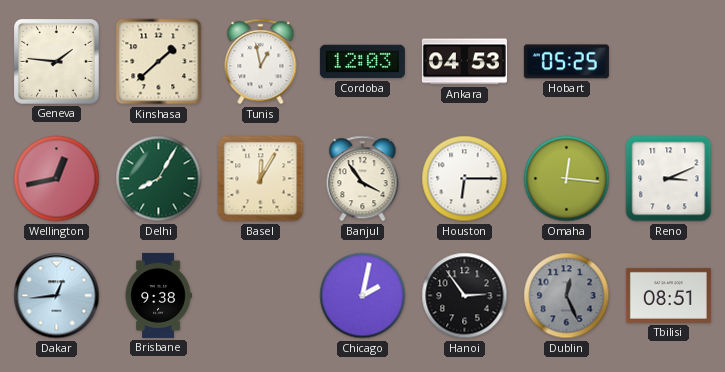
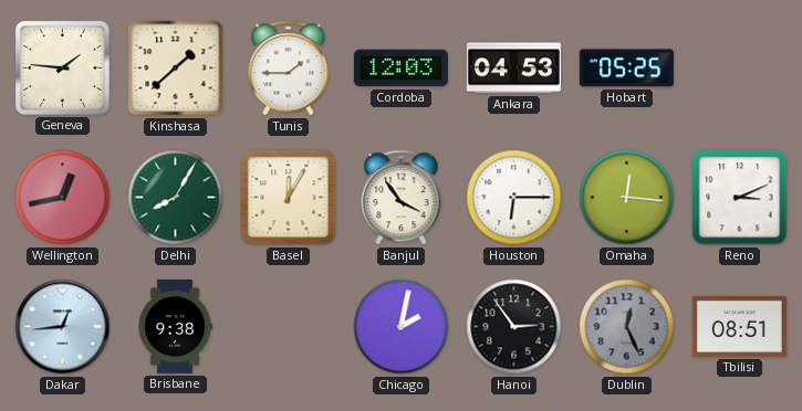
Tunis: 12:58 -> 1:45
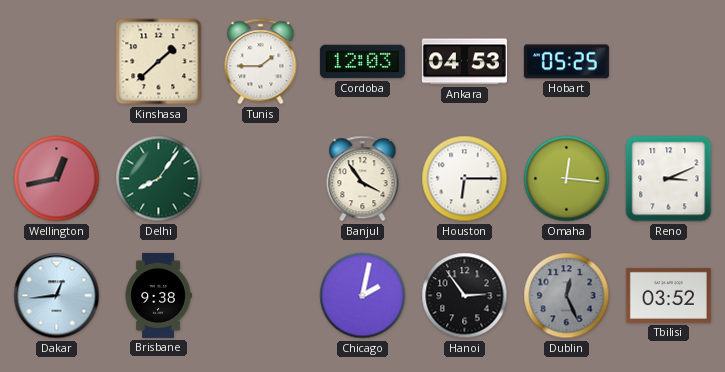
Geneva: 1:46 -> none
Delhi: 8:05 -> 8:06
Basel: 12:05 -> none
Tbilisi: 08:51 -> 03:52
